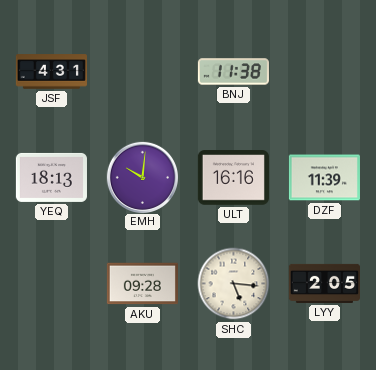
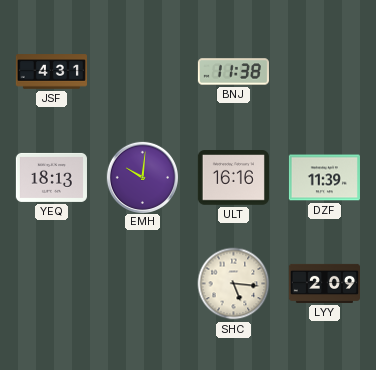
AKU: 09:28 -> none
LYY: 2:05 -> 2:09
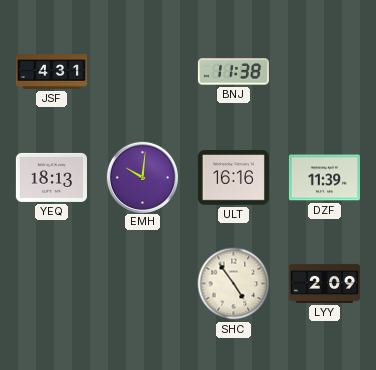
SHC: 5:16 -> 4:54
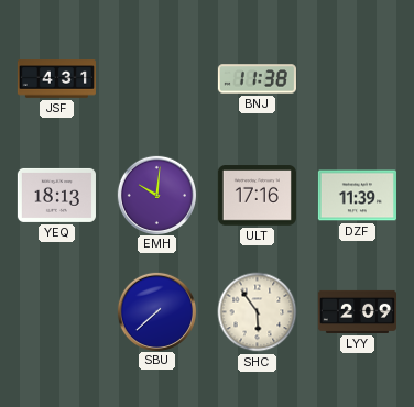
ULT: 16:16 -> 17:16
SBU: none -> 7:38
SHC: 4:54 -> 5:54
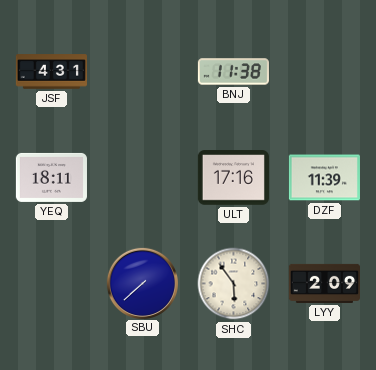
YEQ: 18:13 -> 18:11
EMH: 10:01 -> none
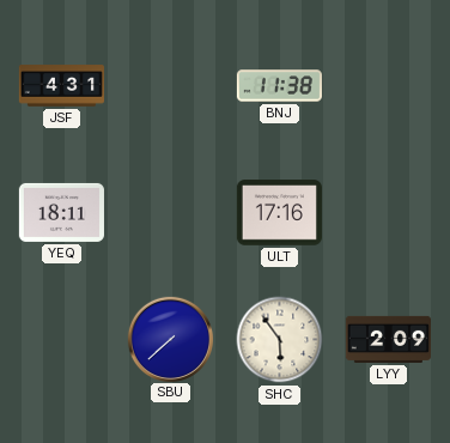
DZF: 11:39 -> none
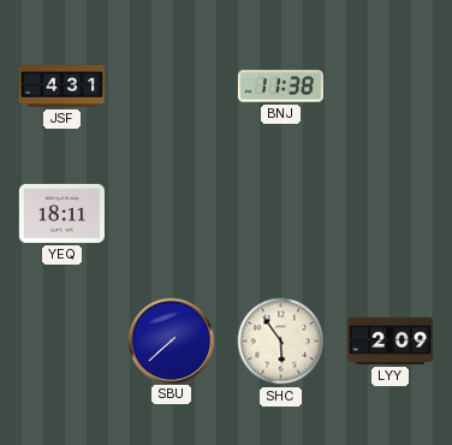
ULT: 17:16 -> none
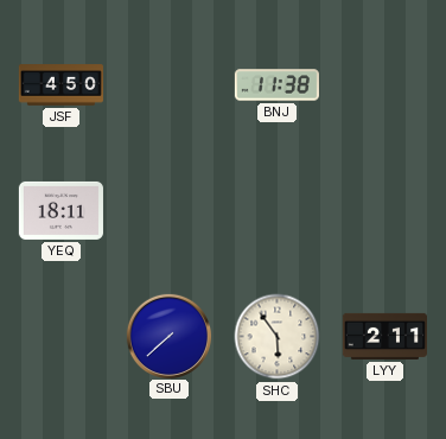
JSF: 4:31 -> 4:50
LYY: 2:09 -> 2:11
